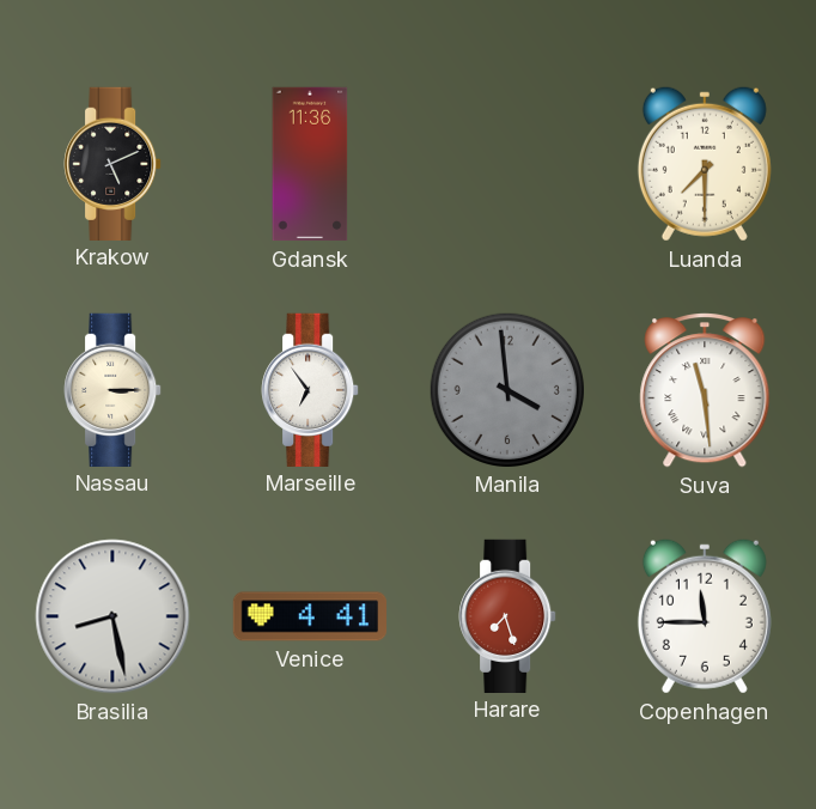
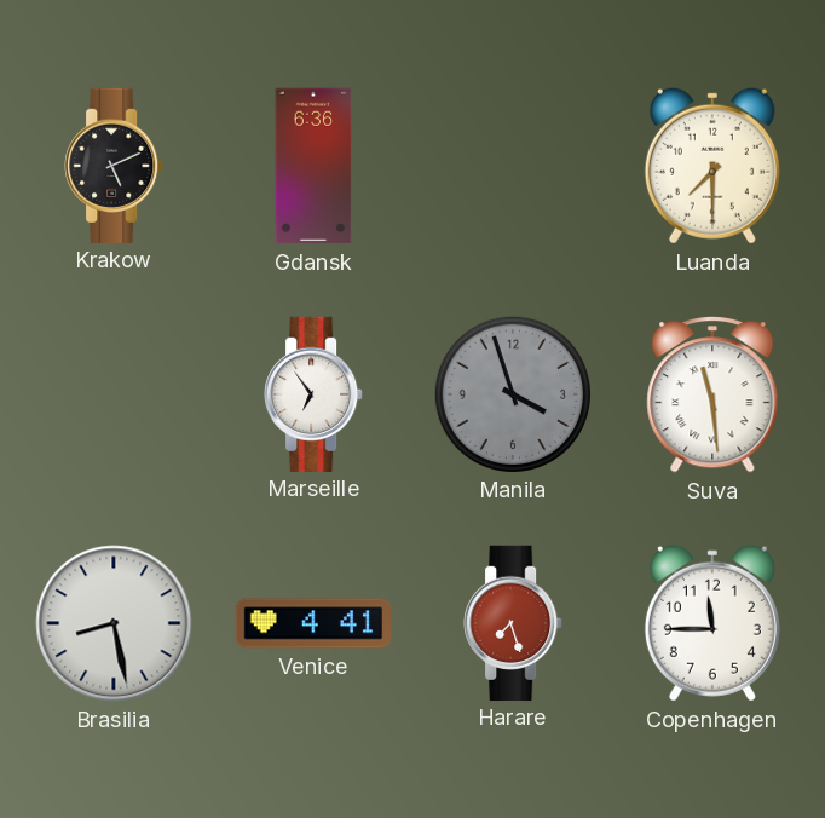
Gdansk: 11:36 -> 6:36
Nassau: 3:15 -> none
Manila: 3:59 -> 3:57
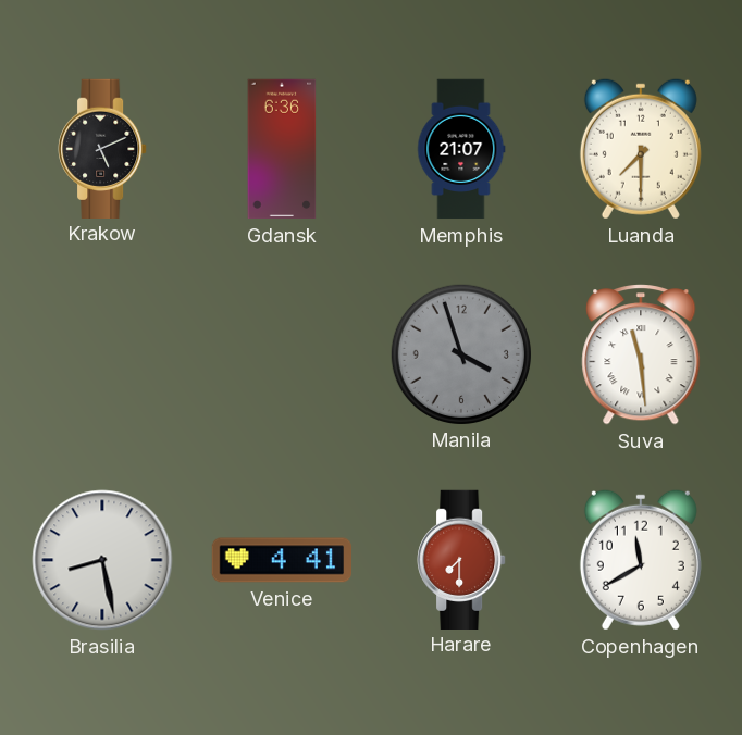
Memphis: none -> 21:07
Marseille: 6:54 -> none
Harare: 7:27 -> 7:30
Copenhagen: 11:45 -> 11:40
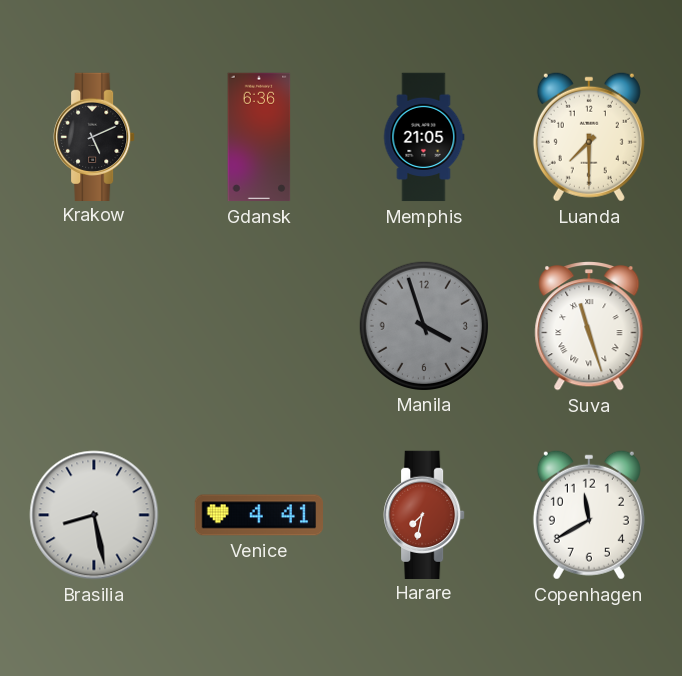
Memphis: 21:07 -> 21:05
Suva: 11:29 -> 11:27
Harare: 7:30 -> 7:32
